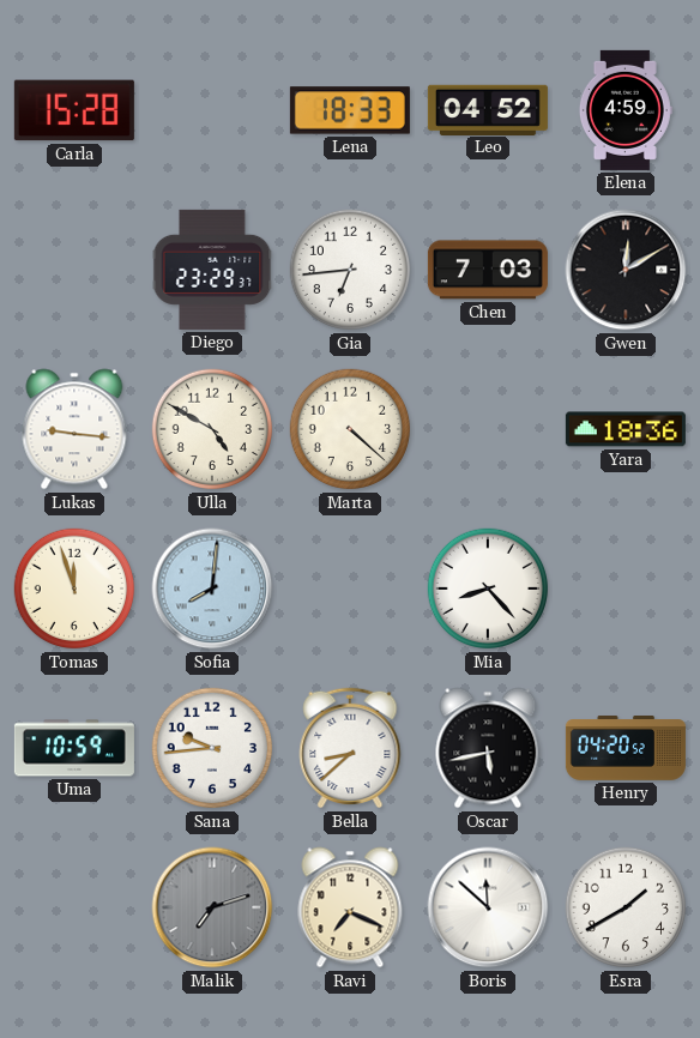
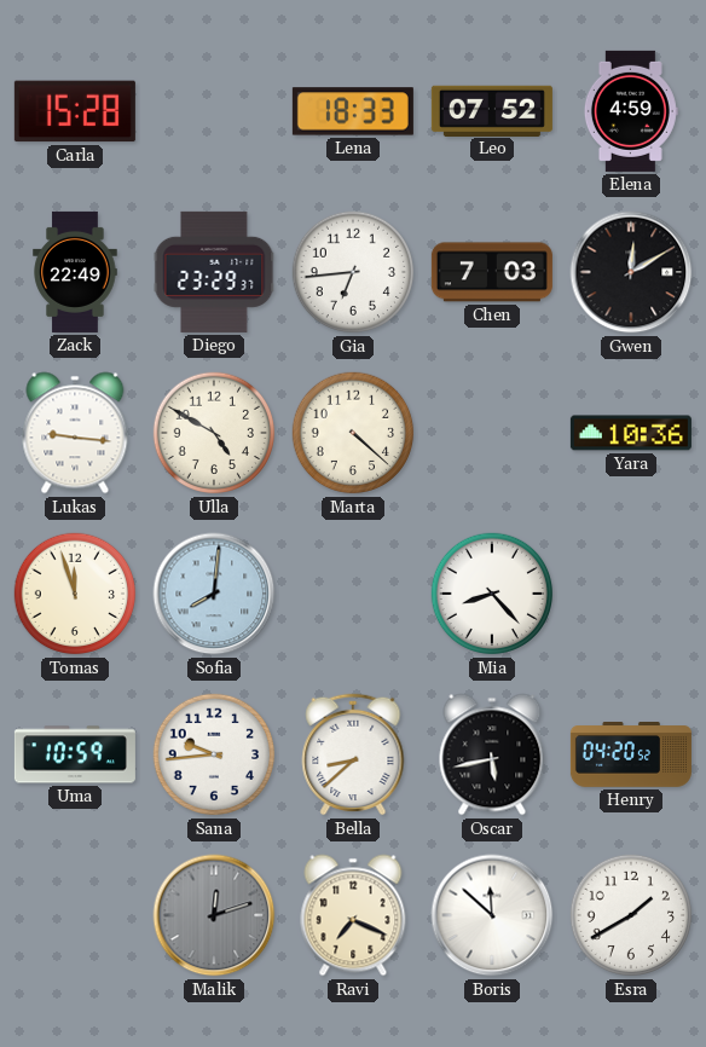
Leo: 04:52 -> 07:52
Zack: none -> 22:49
Yara: 18:36 -> 10:36
Malik: 7:12 -> 12:12
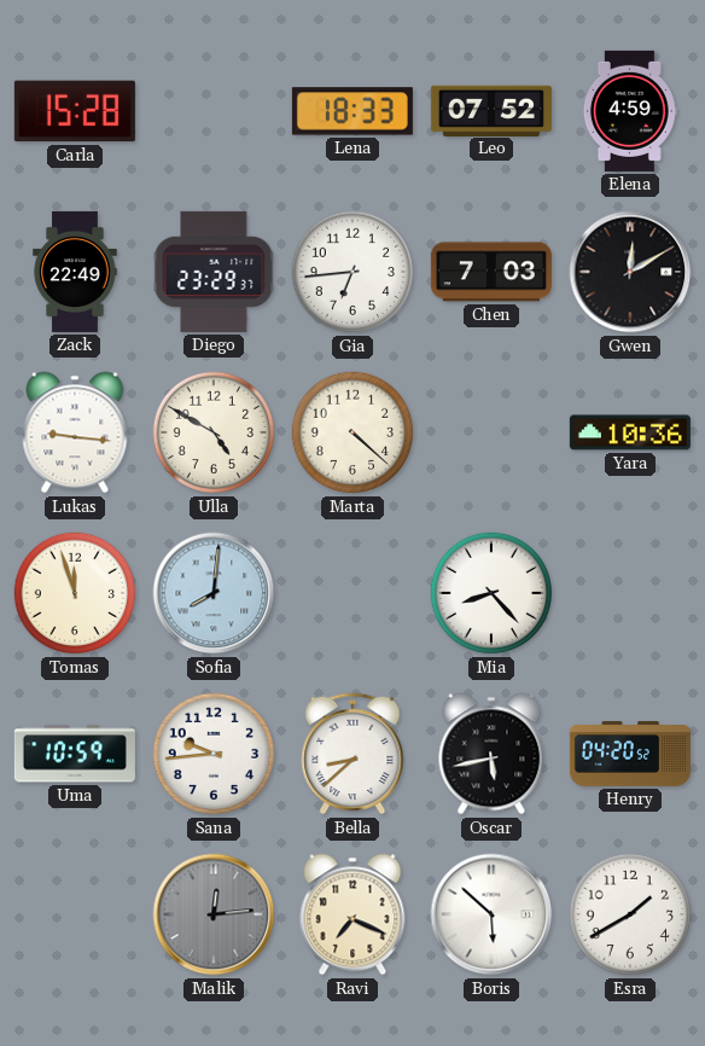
Malik: 12:12 -> 12:14
Boris: 11:52 -> 5:52
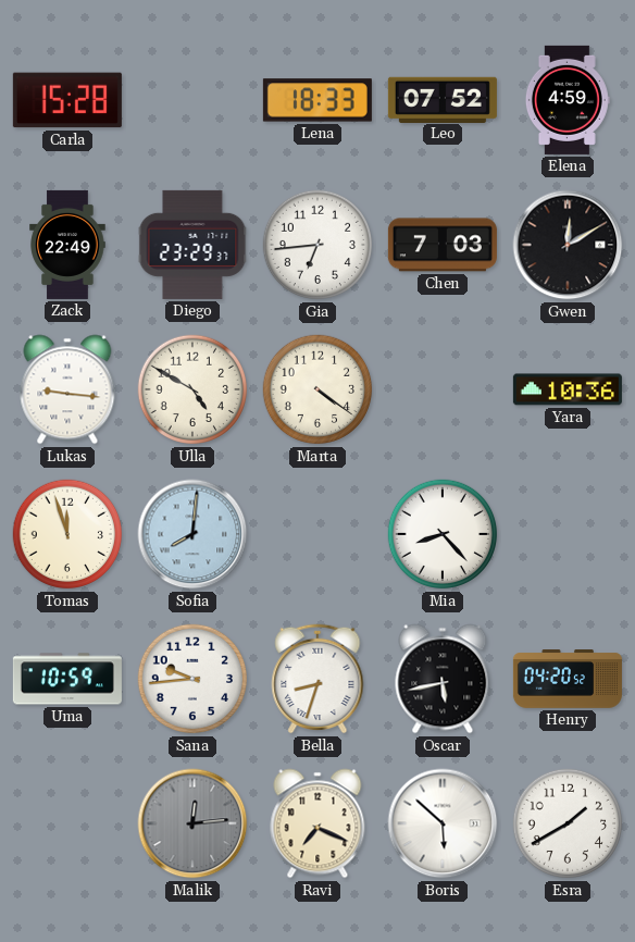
Marta: 4:22 -> 4:21
Bella: 8:38 -> 8:33
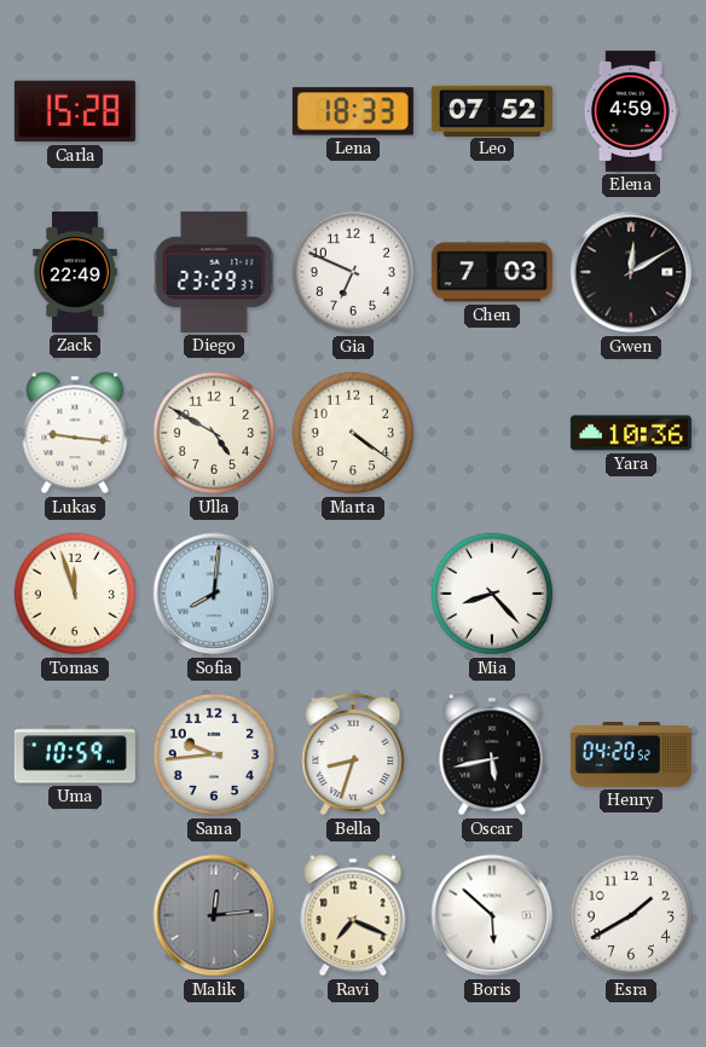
Gia: 6:44 -> 6:49
